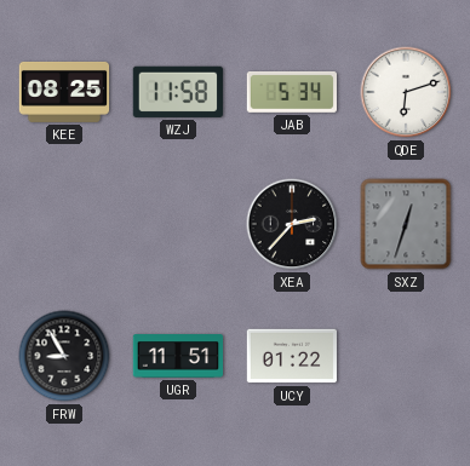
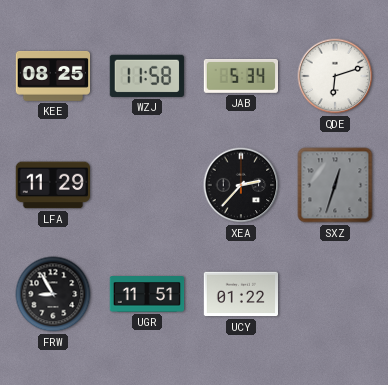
LFA: none -> 11:29
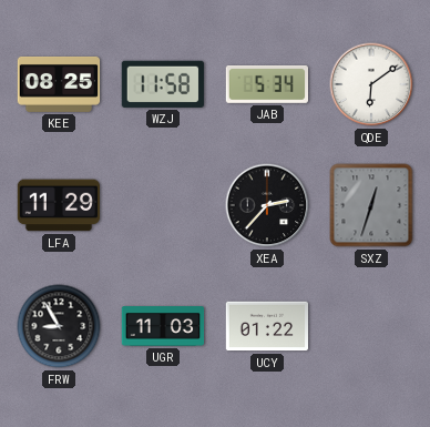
QDE: 6:12 -> 6:09
UGR: 11:51 -> 11:03
